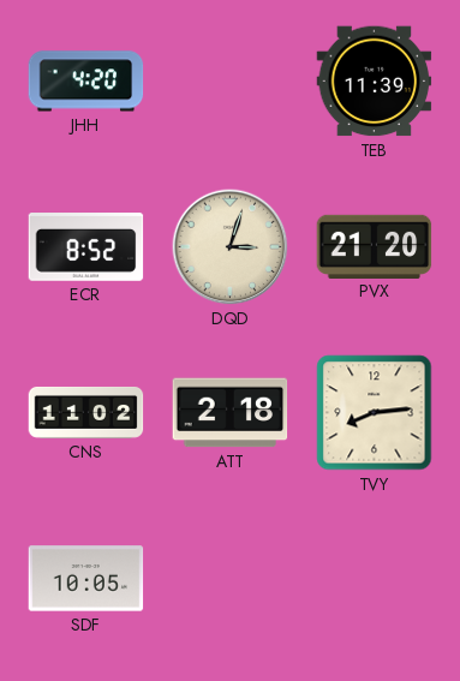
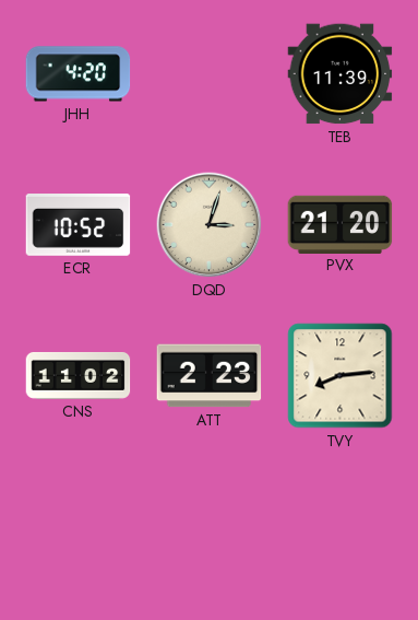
ECR: 8:52 -> 10:52
ATT: 2:18 -> 2:23
SDF: 10:05 -> none
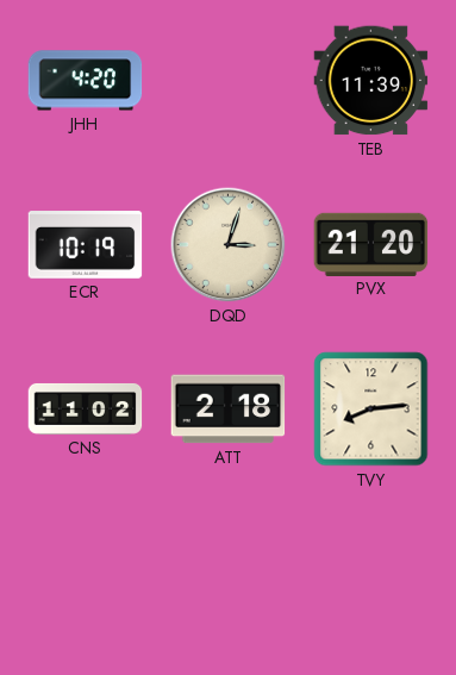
ECR: 10:52 -> 10:19
ATT: 2:23 -> 2:18
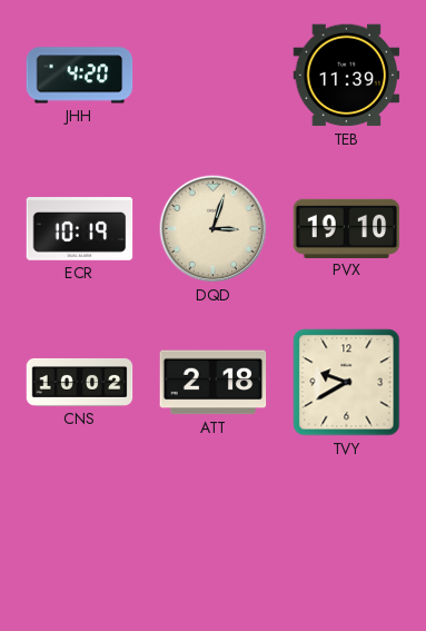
PVX: 21:20 -> 19:10
CNS: 11:02 -> 10:02
TVY: 8:14 -> 9:40
